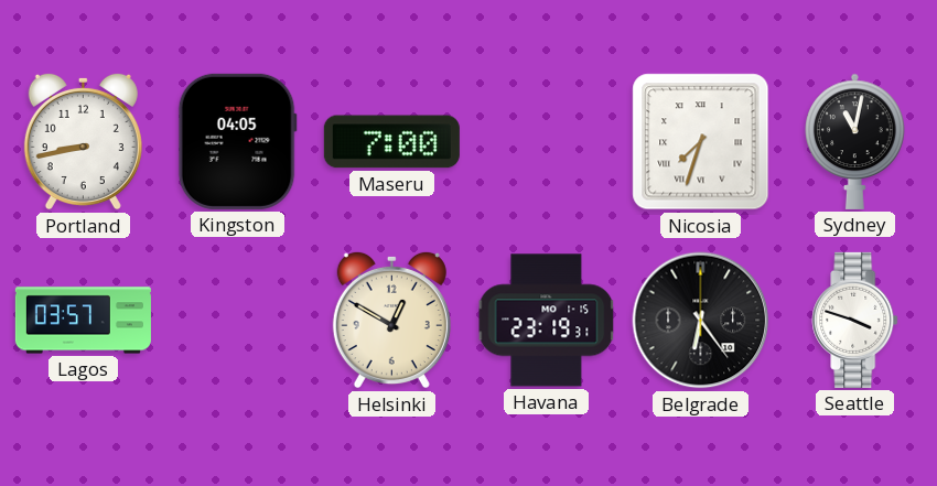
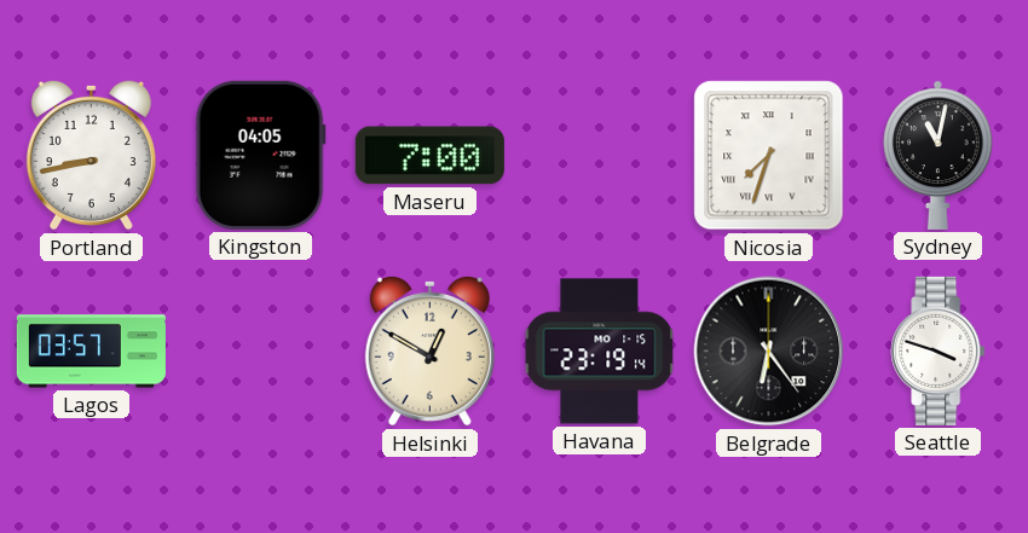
Havana: 23:19:31 -> 23:19:14
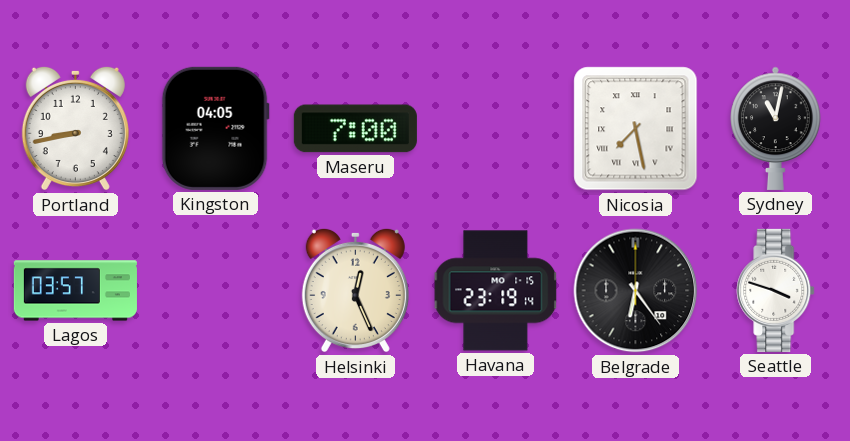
Nicosia: 7:33 -> 7:28
Helsinki: 12:50 -> 12:26
